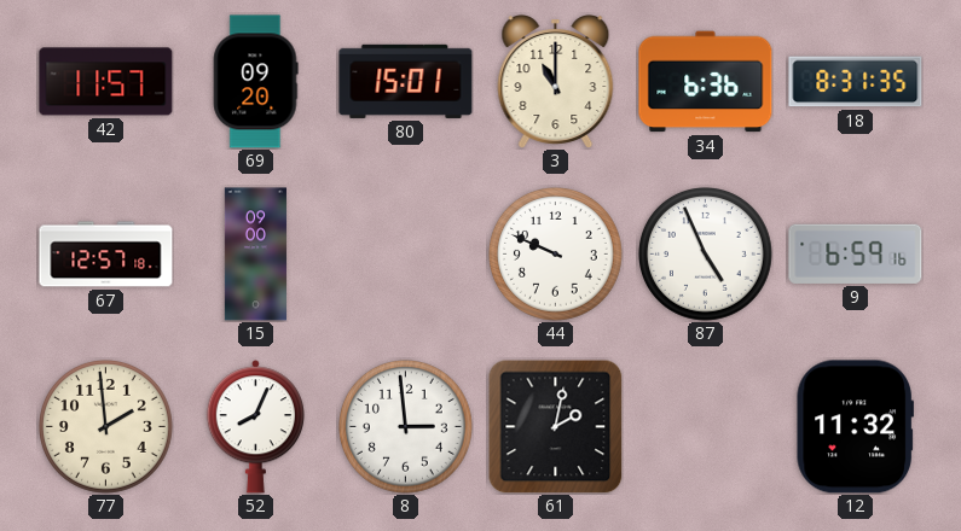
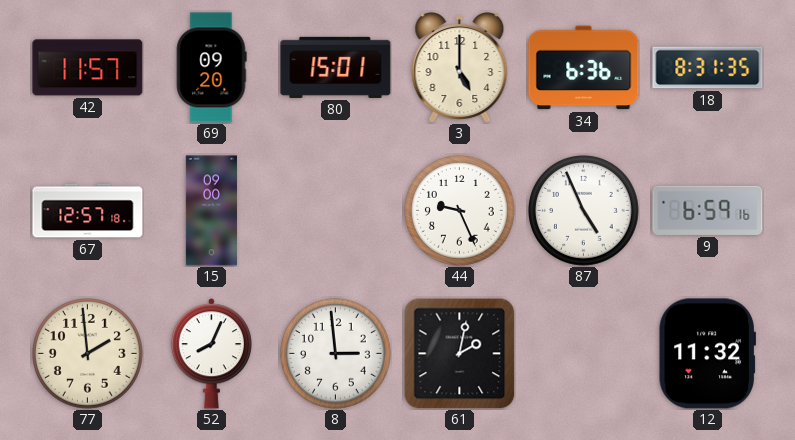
3: 11:00 -> 5:00
44: 9:49 -> 9:26
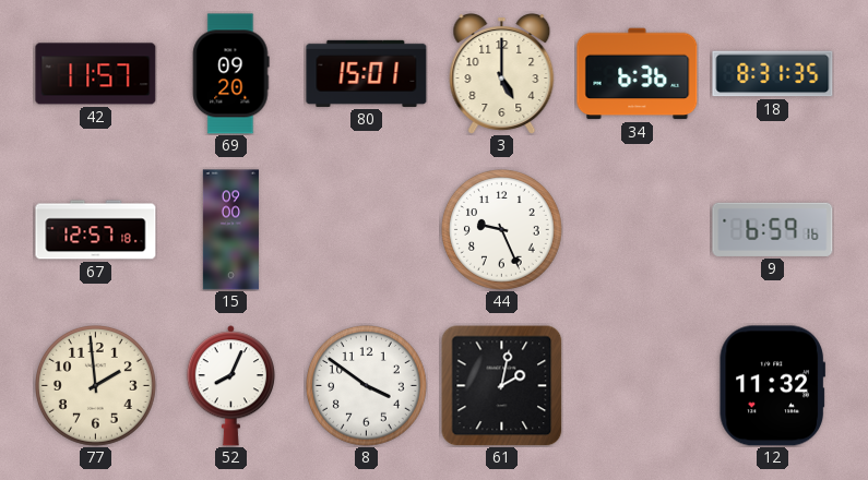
87: 4:56 -> none
8: 2:59 -> 3:51
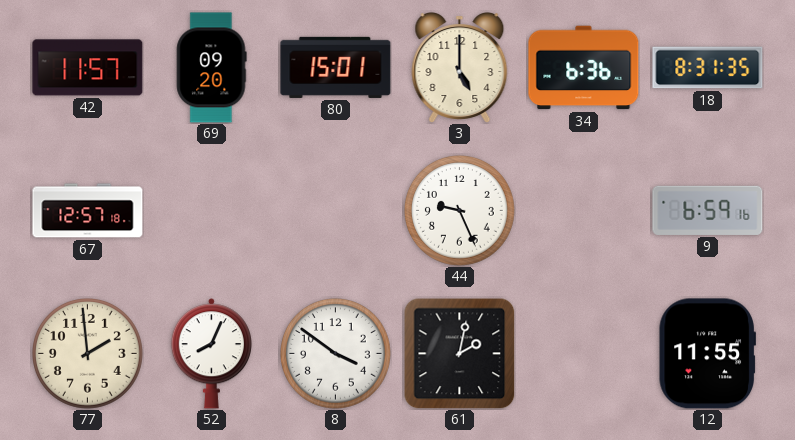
15: 09:00 -> none
12: 11:32 -> 11:55
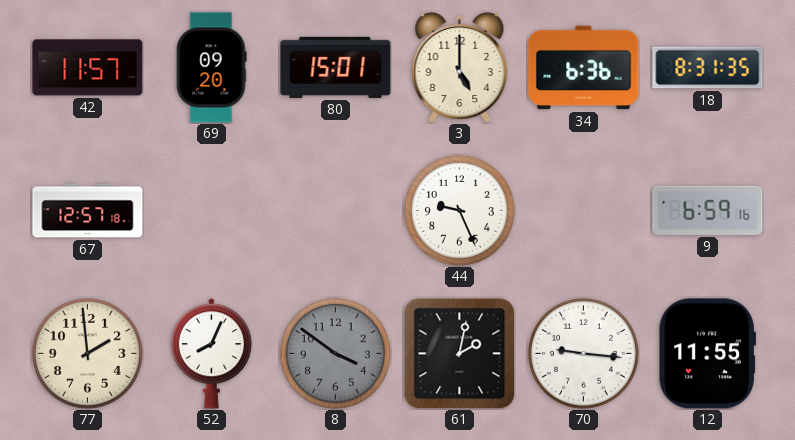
8 dial: white -> grey
70: none -> 9:16
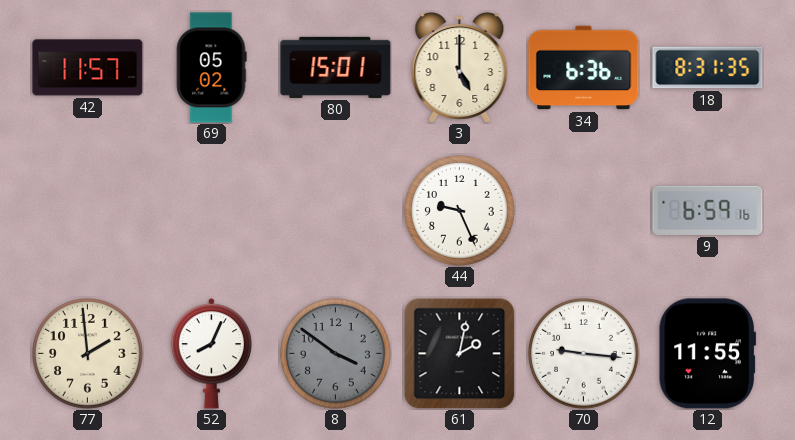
69: 09:20 -> 05:02
67: 12:57 -> none
